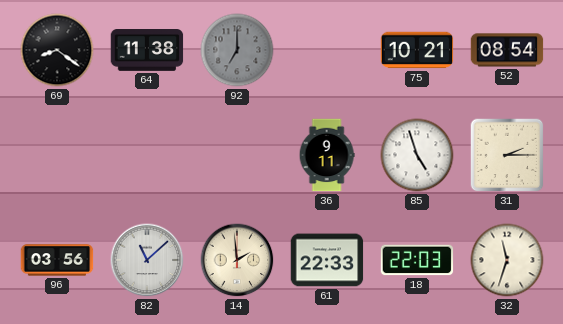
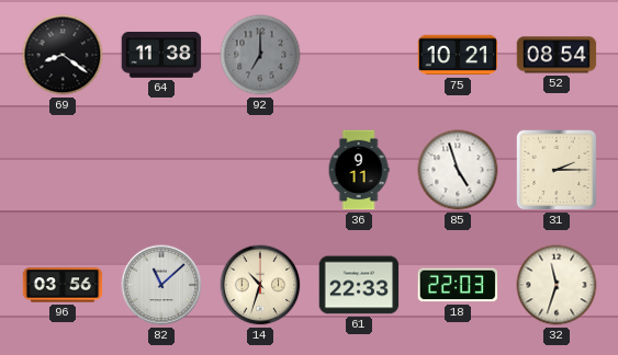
14: 1:59 -> 10:33
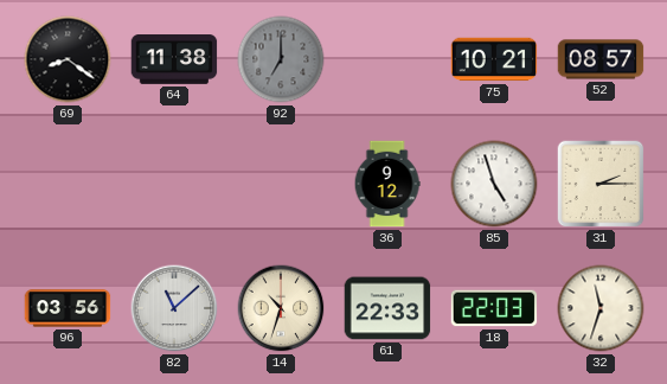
52: 08:54 -> 08:57
36: 9:11 -> 9:12
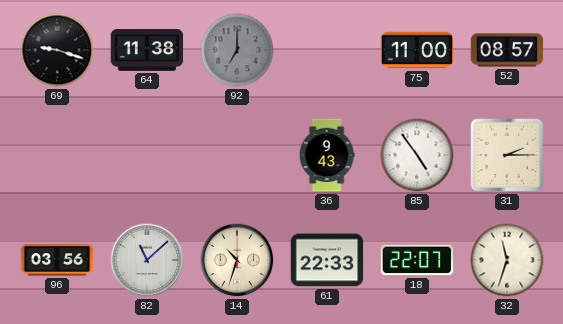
69: 8:21 -> 9:18
75: 10:21 -> 11:00
36: 9:12 -> 9:43
85: 4:57 -> 4:54
18: 22:03 -> 22:07
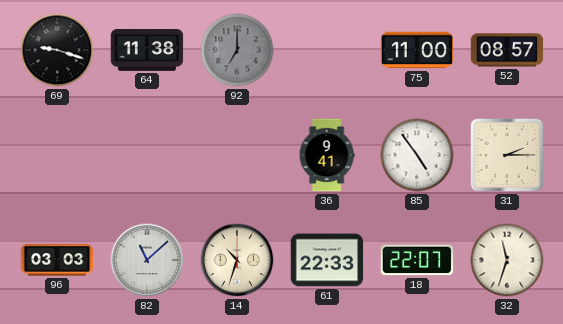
36: 9:43 -> 9:41
96: 03:56 -> 03:03
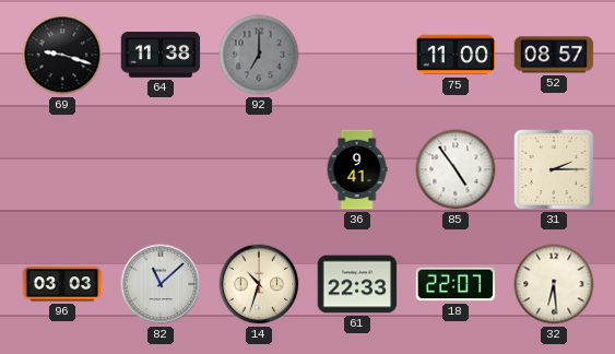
32: 11:33 -> 6:29
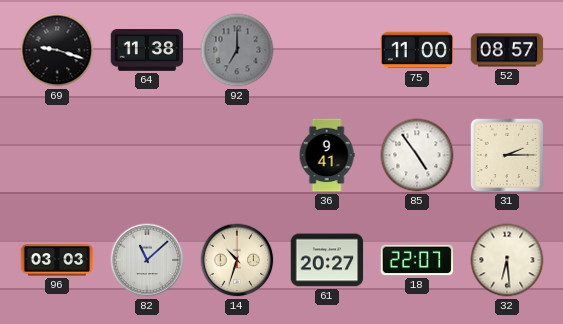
61: 22:33 -> 20:27
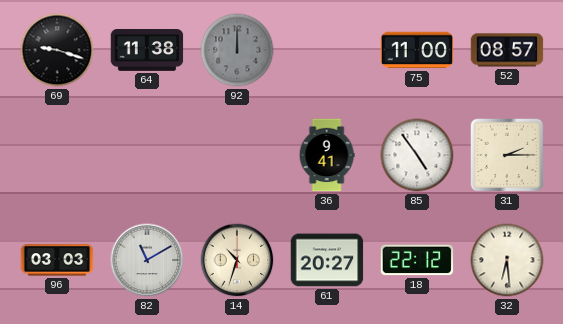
92: 7:00 -> 12:00
82: 11:08 -> 11:10
18: 22:07 -> 22:12
